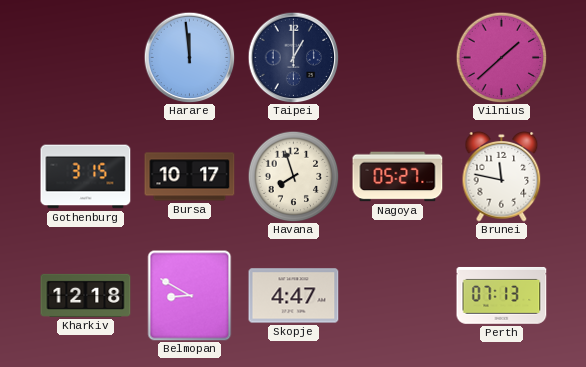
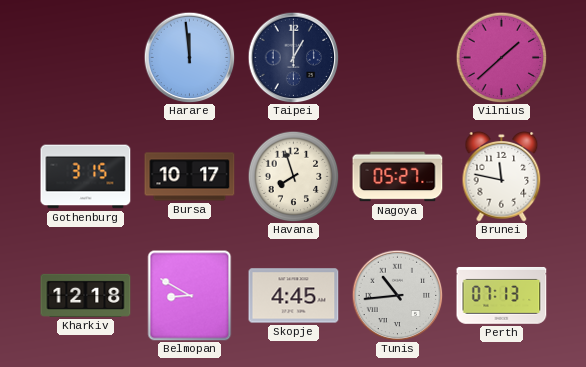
Skopje: 4:47 -> 4:45
Tunis: none -> 10:44
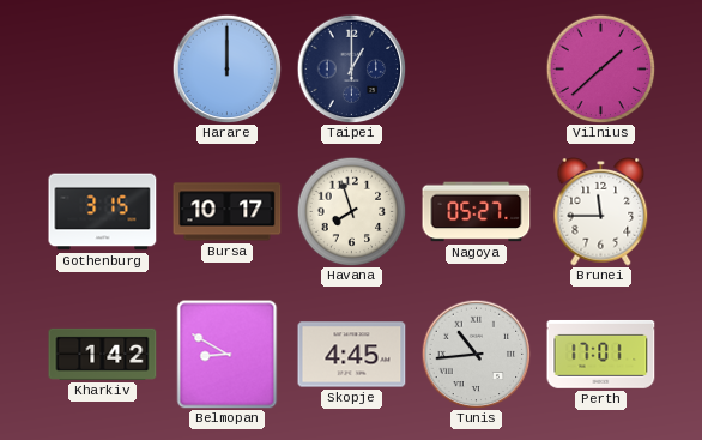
Harare: 11:59 -> 12:00
Brunei: 11:47 -> 11:45
Kharkiv: 12:18 -> 1:42
Perth: 07:13 -> 17:01
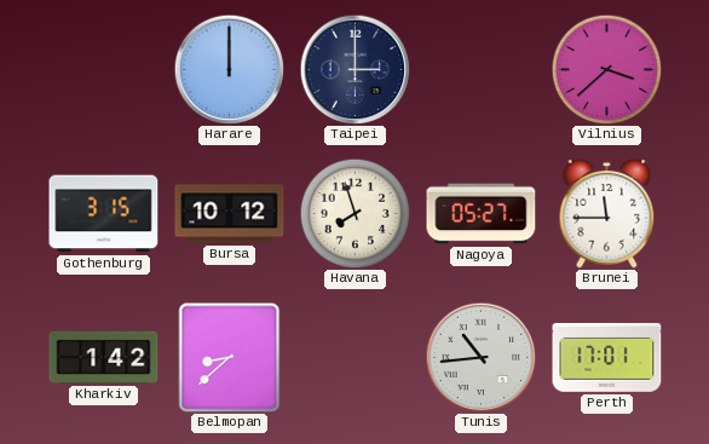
Taipei: 1:00 -> 3:00
Vilnius: 1:38 -> 3:38
Bursa: 10:17 -> 10:12
Belmopan: 8:50 -> 8:38
Skopje: 4:45 -> none
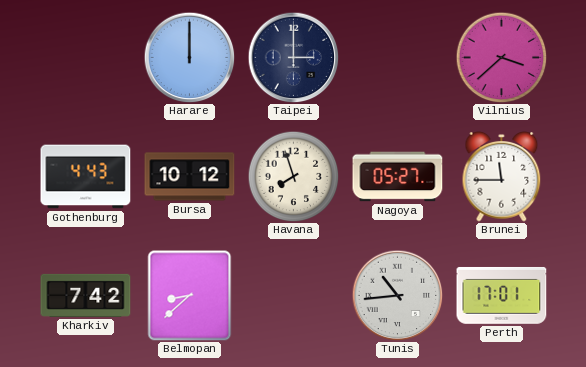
Gothenburg: 3:15 -> 4:43
Kharkiv: 1:42 -> 7:42
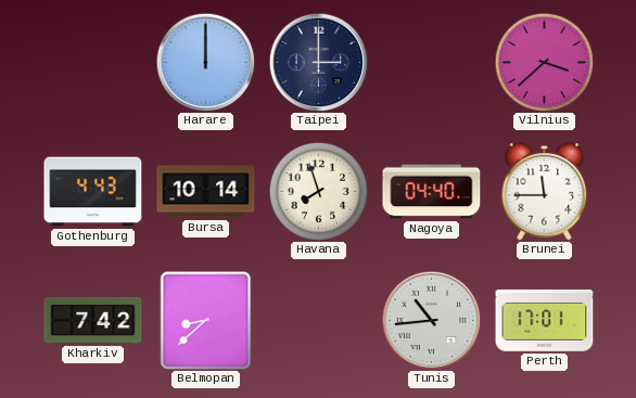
Bursa: 10:12 -> 10:14
Nagoya: 05:27 -> 04:40
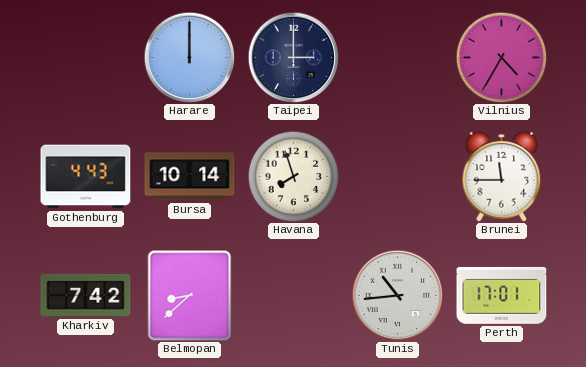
Vilnius: 3:38 -> 4:35
Nagoya: 04:40 -> none
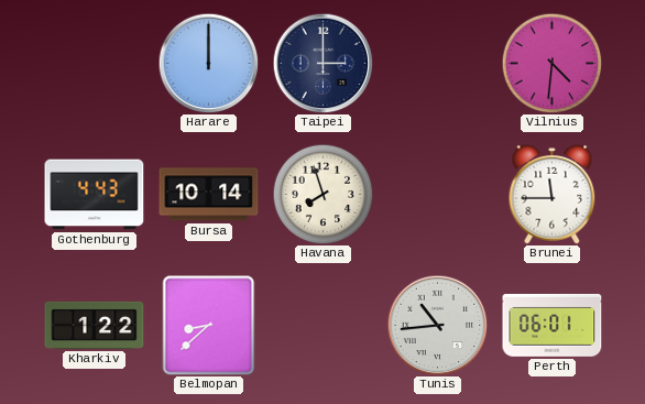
Vilnius: 4:35 -> 4:31
Kharkiv: 7:42 -> 1:22
Perth: 17:01 -> 06:01
